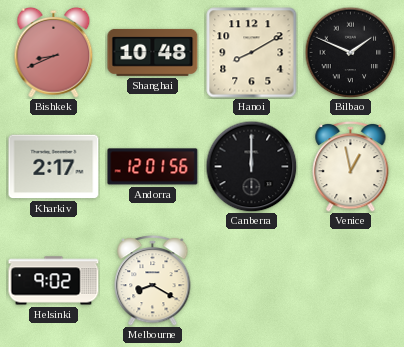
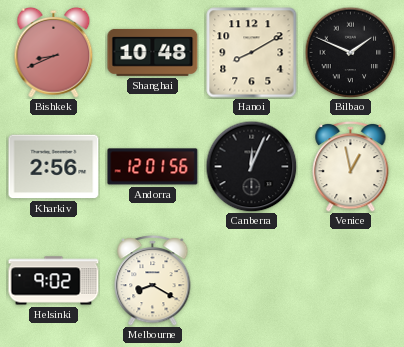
Kharkiv: 2:17 -> 2:56
Canberra: 12:00 -> 12:04
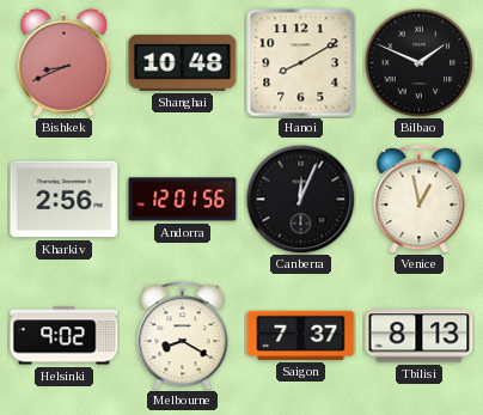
Saigon: none -> 7:37
Tbilisi: none -> 8:13
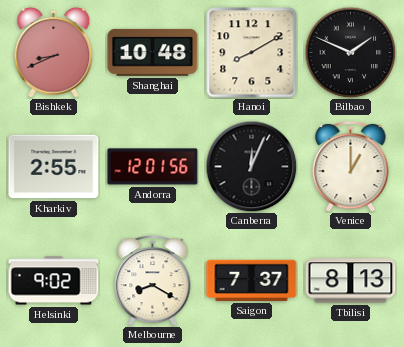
Kharkiv: 2:56 -> 2:55
Venice: 12:58 -> 1:00
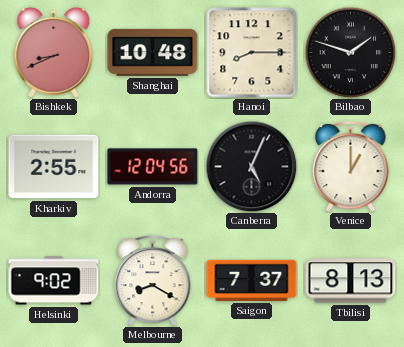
Hanoi: 8:10 -> 8:15
Bilbao: 1:49 -> 1:48
Andorra: 12:01 -> 12:04
Canberra: 12:04 -> 5:04
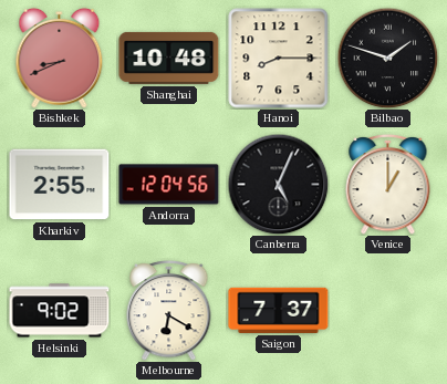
Melbourne: 8:20 -> 6:20
Tbilisi: 8:13 -> none
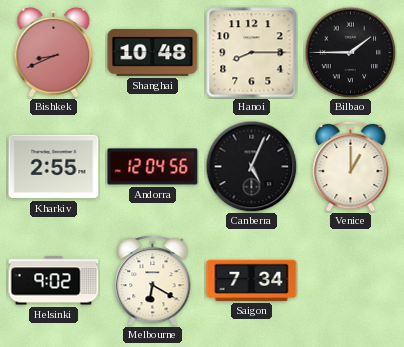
Bilbao: 1:48 -> 1:45
Saigon: 7:37 -> 7:34
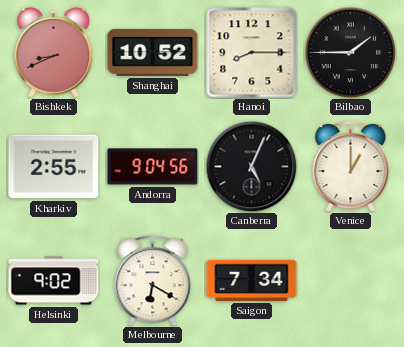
Shanghai: 10:48 -> 10:52
Andorra: 12:04 -> 9:04
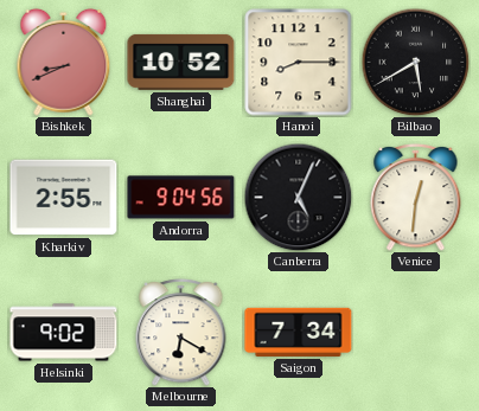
Bilbao: 1:45 -> 5:40
Venice: 1:00 -> 12:31
